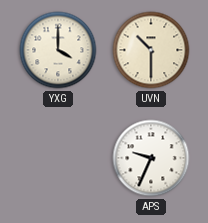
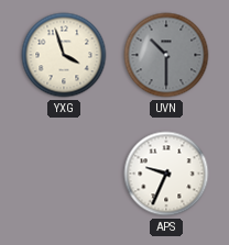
YXG: 4:00 -> 3:57
UVN dial: cream -> grey
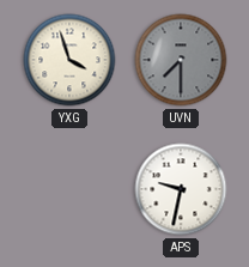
UVN: 10:30 -> 7:30
APS: 9:34 -> 9:32
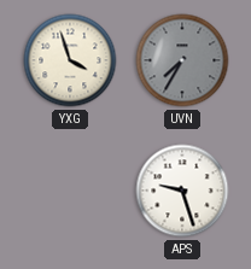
UVN: 7:30 -> 7:35
APS: 9:32 -> 9:27
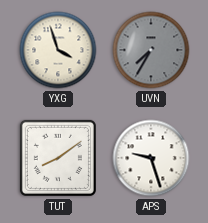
TUT: none -> 8:09
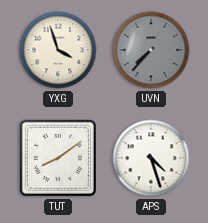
UVN: 7:35 -> 7:37
APS: 9:27 -> 4:27
